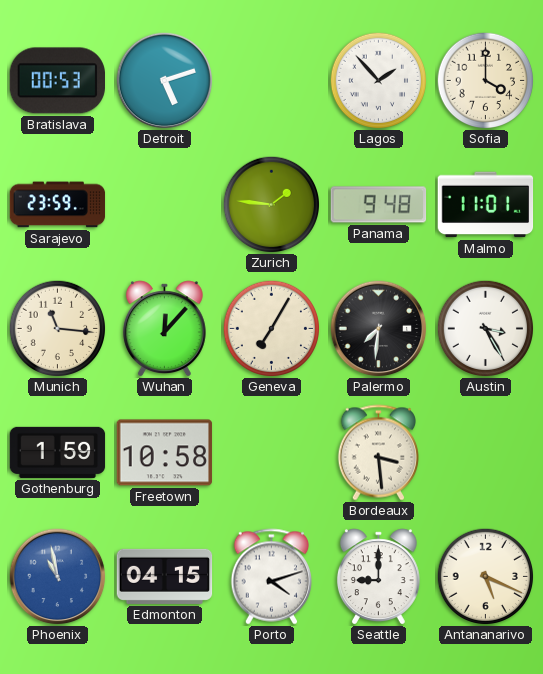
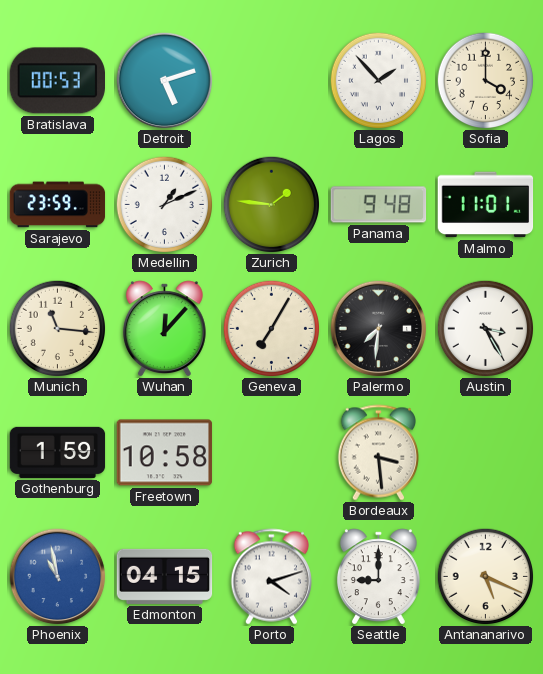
Medellin: none -> 1:11
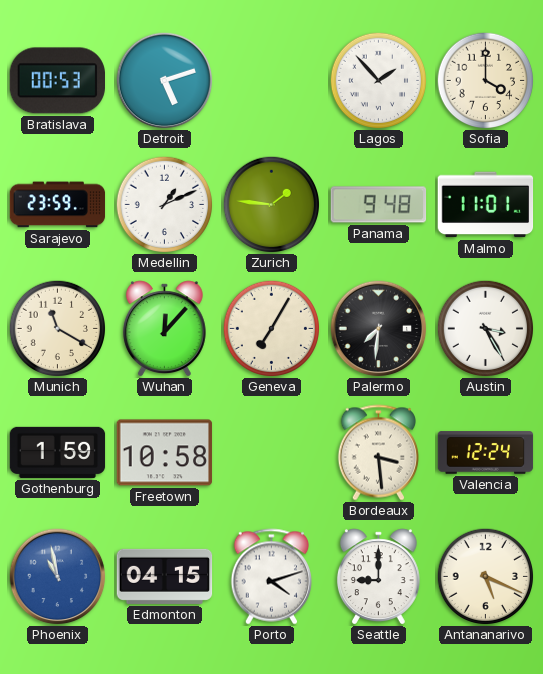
Munich: 11:16 -> 11:20
Valencia: none -> 12:24
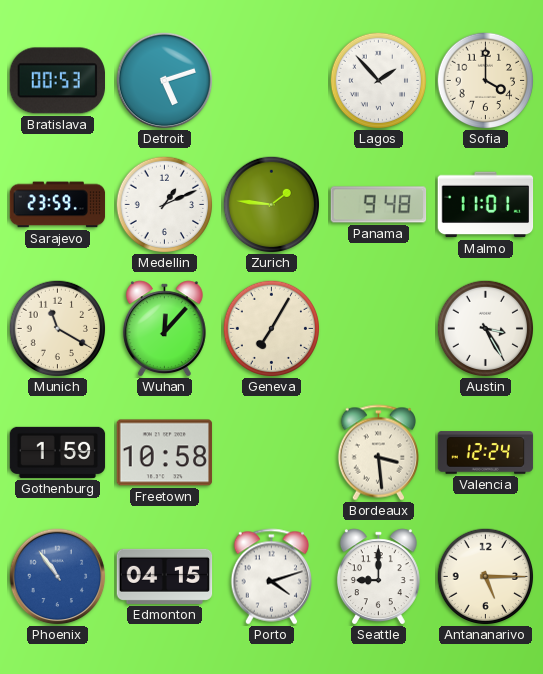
Palermo: 7:31 -> none
Phoenix: 10:58 -> 10:54
Antananarivo: 5:19 -> 5:15
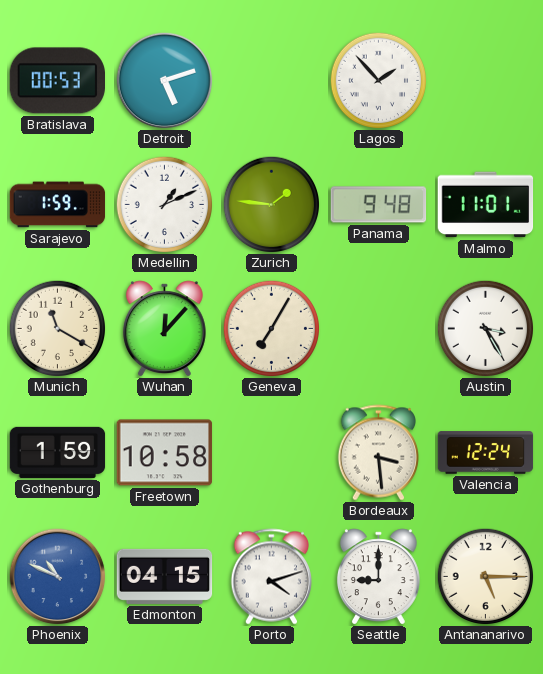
Sofia: 4:00 -> none
Sarajevo: 23:59 -> 1:59
Phoenix: 10:54 -> 10:49
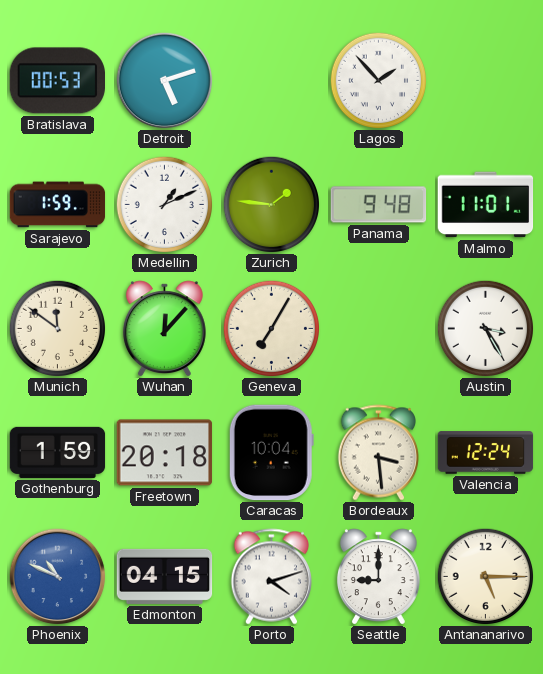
Munich: 11:20 -> 11:51
Freetown: 10:58 -> 20:18
Caracas: none -> 10:04
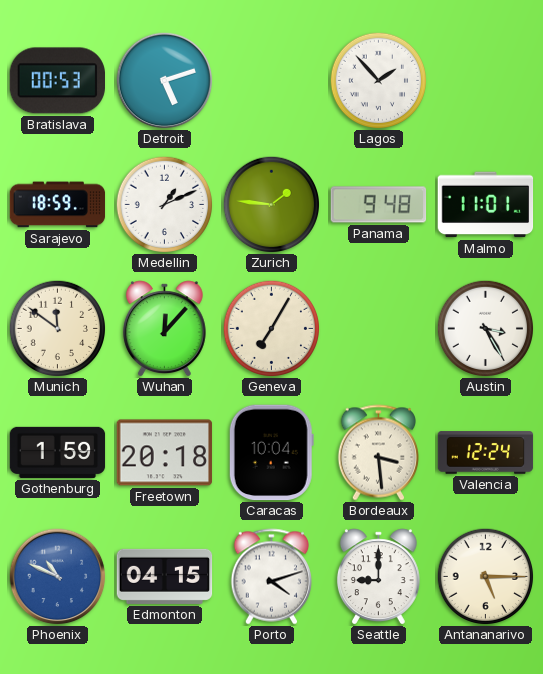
Sarajevo: 1:59 -> 18:59
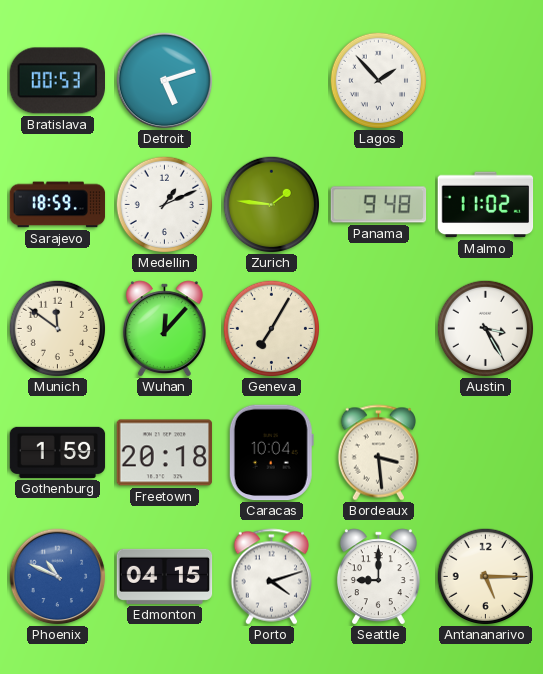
Malmo: 11:01 -> 11:02
Valencia: 12:24 -> none
